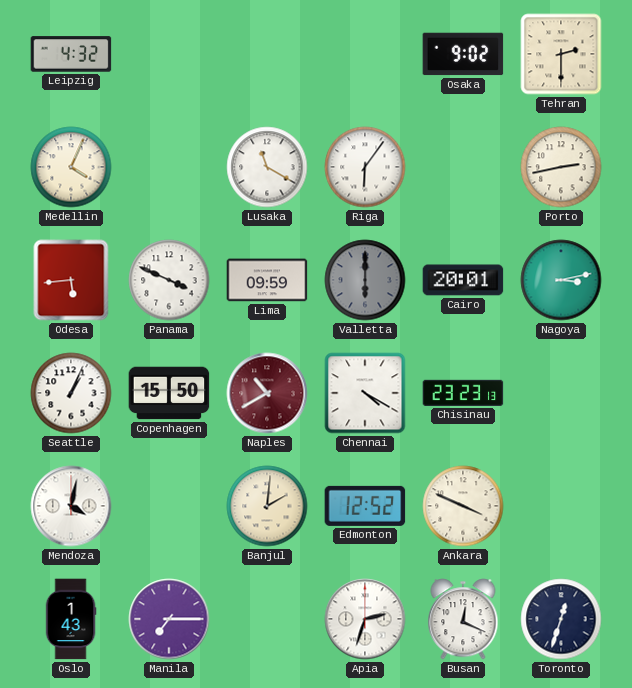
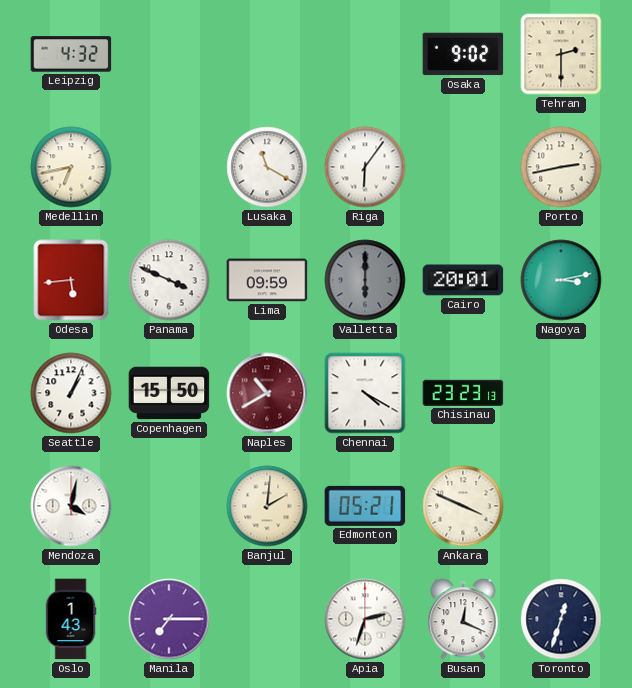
Medellin: 4:04 -> 6:43
Edmonton: 12:52 -> 05:21
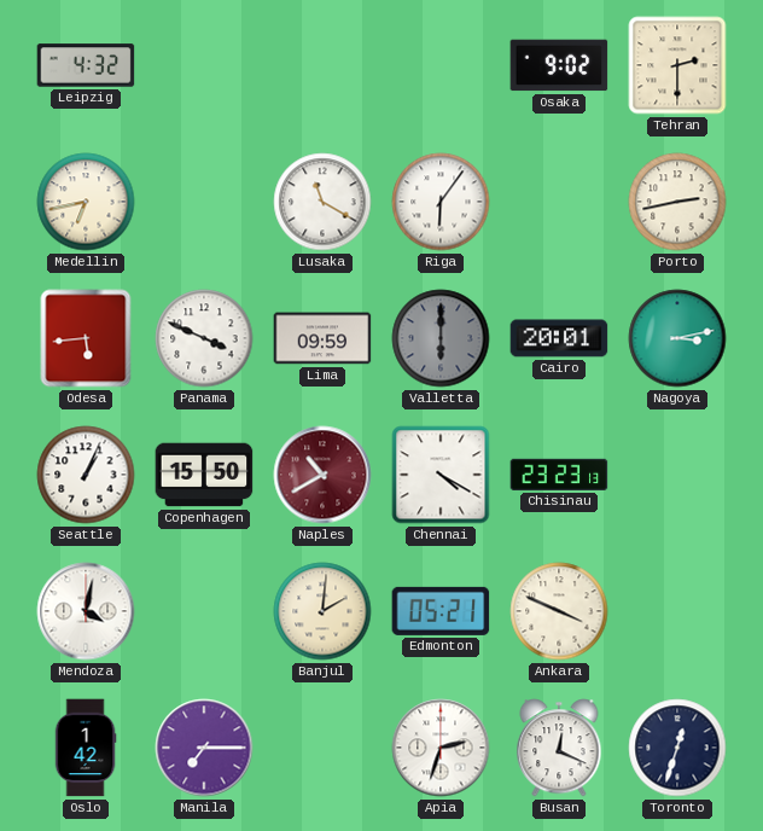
Oslo: 1:43 -> 1:42
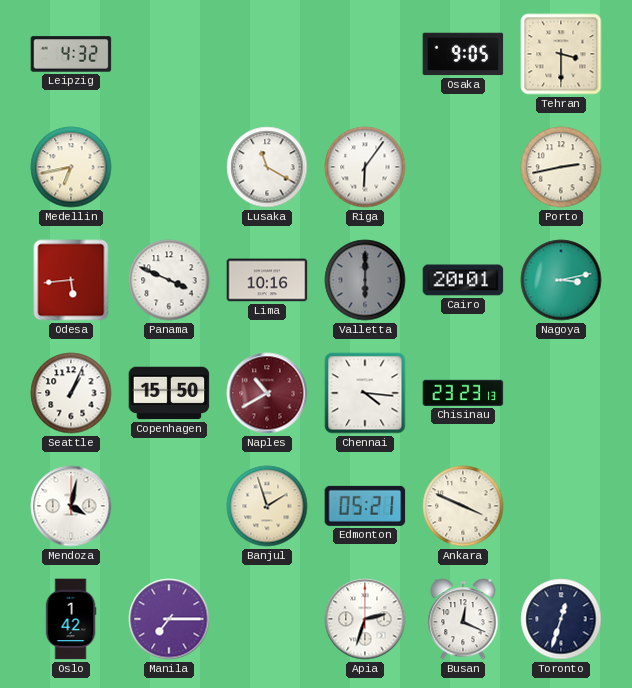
Osaka: 9:02 -> 9:05
Tehran: 2:30 -> 3:30
Lima: 09:59 -> 10:16
Chennai: 4:20 -> 4:16
Banjul: 2:01 -> 1:57
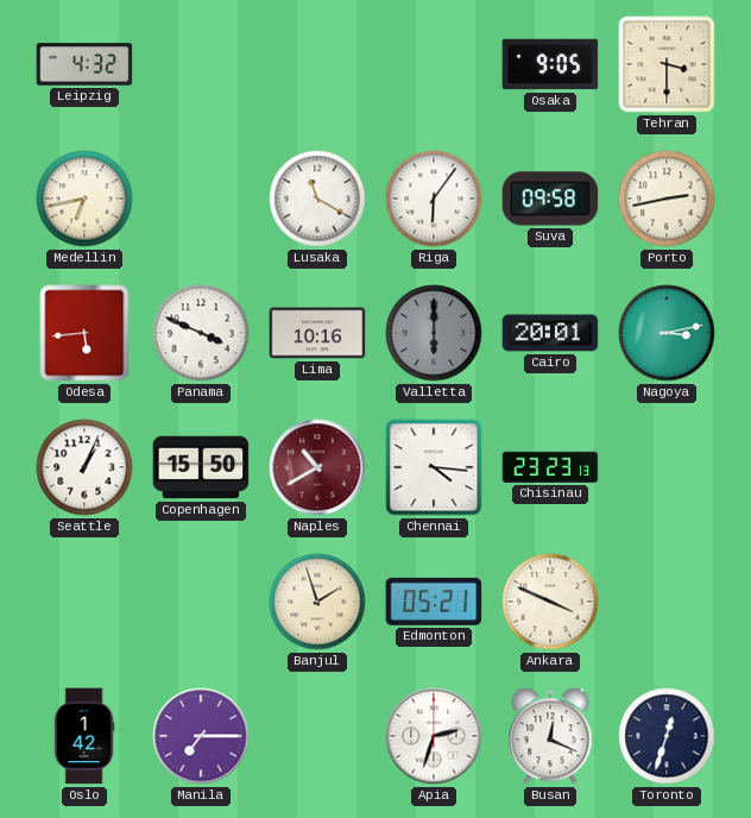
Suva: none -> 09:58
Mendoza: 4:02 -> none
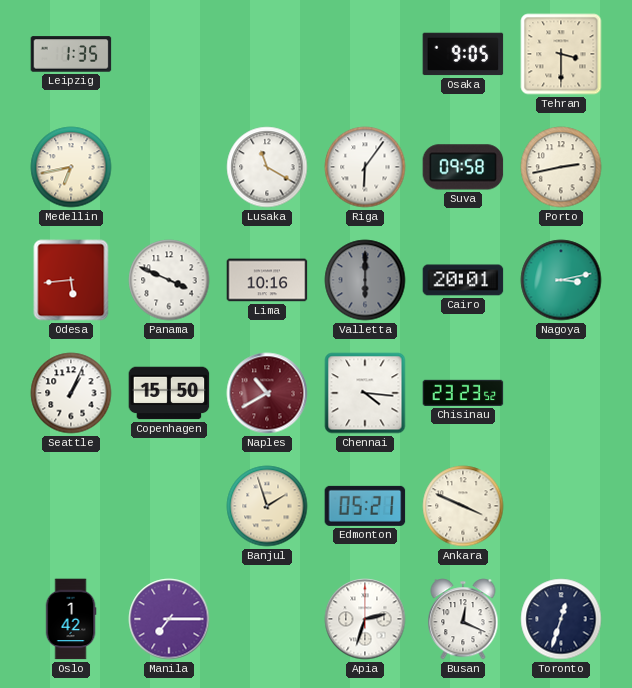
Leipzig: 4:32 -> 1:35
Chisinau: 23:23:13 -> 23:23:52
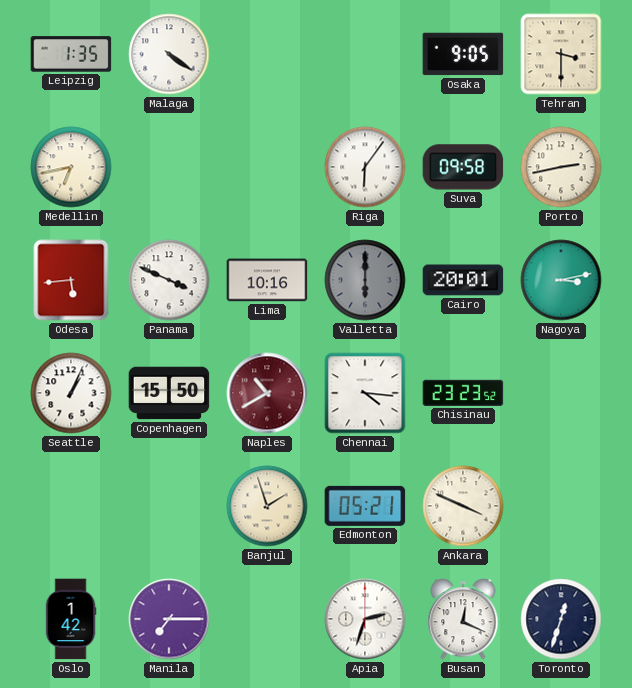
Malaga: none -> 4:21
Lusaka: 11:20 -> none
